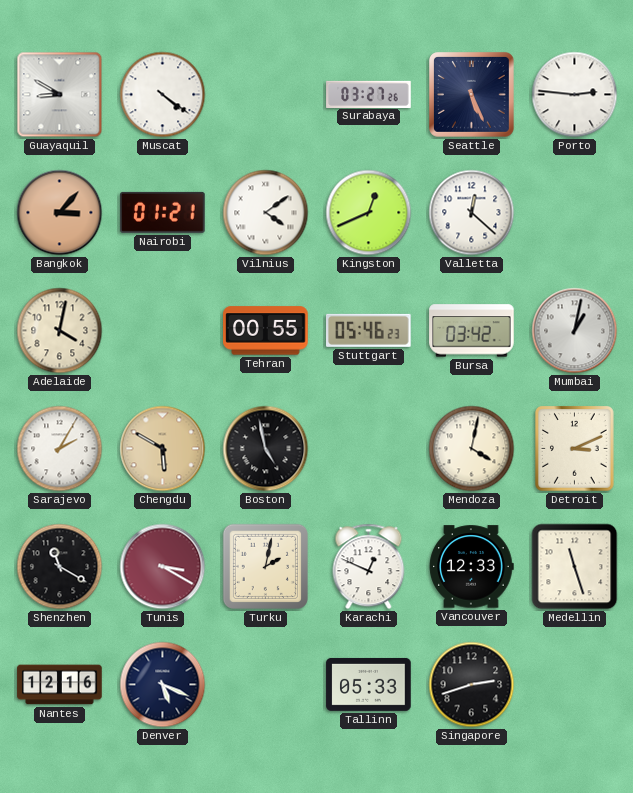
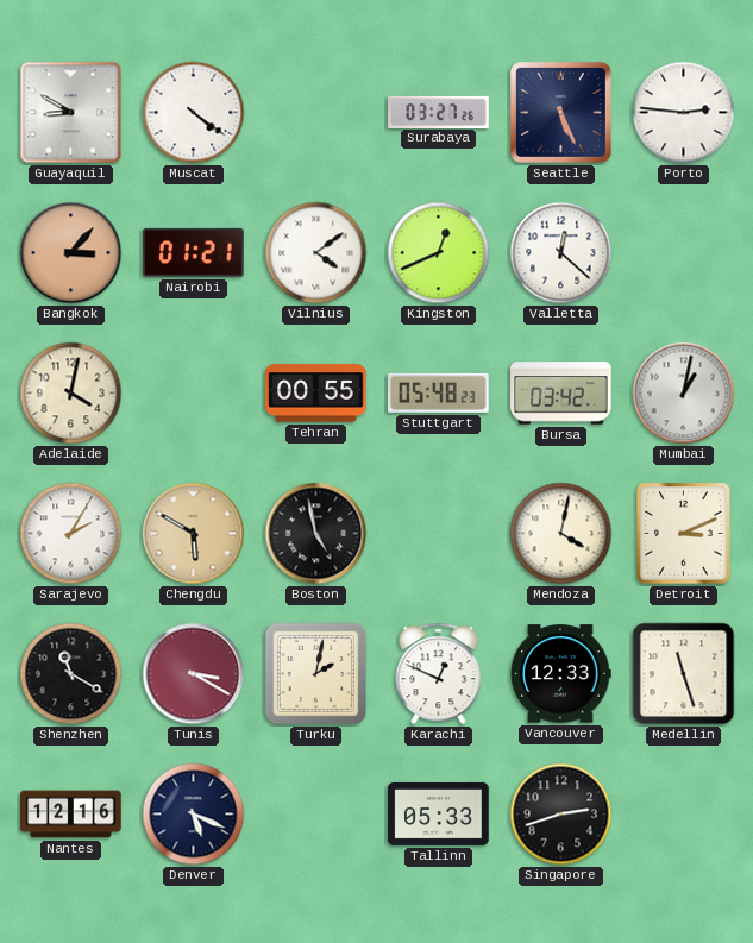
Stuttgart: 05:46 -> 05:48
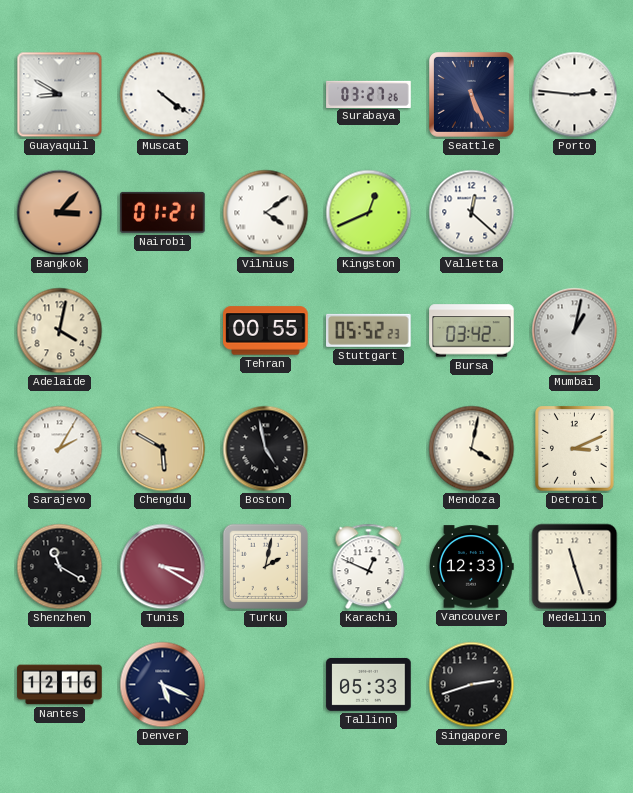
Stuttgart: 05:48 -> 05:52
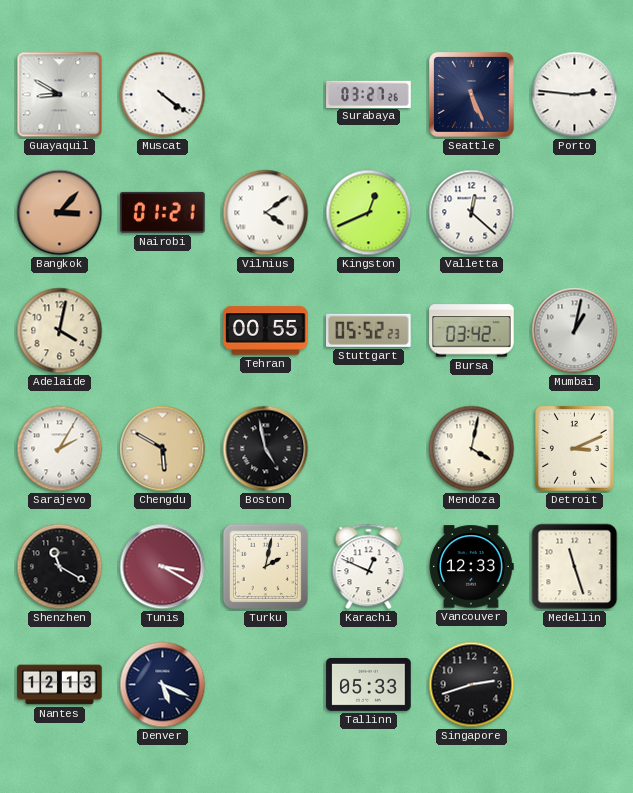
Nantes: 12:16 -> 12:13
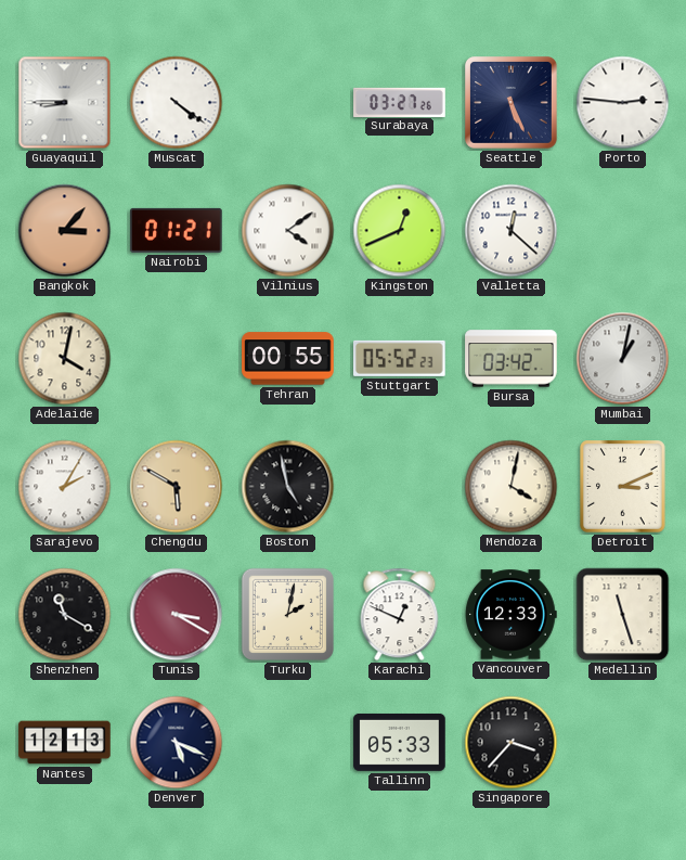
Guayaquil: 8:50 -> 8:45
Singapore: 2:42 -> 3:37
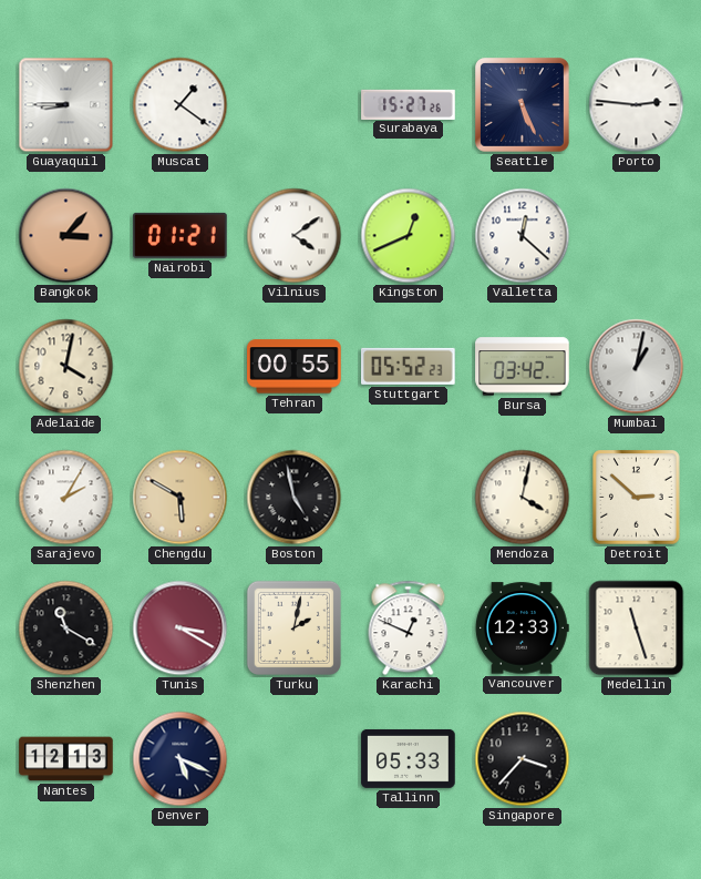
Muscat: 4:21 -> 1:21
Surabaya: 03:27 -> 15:27
Detroit: 3:11 -> 2:52
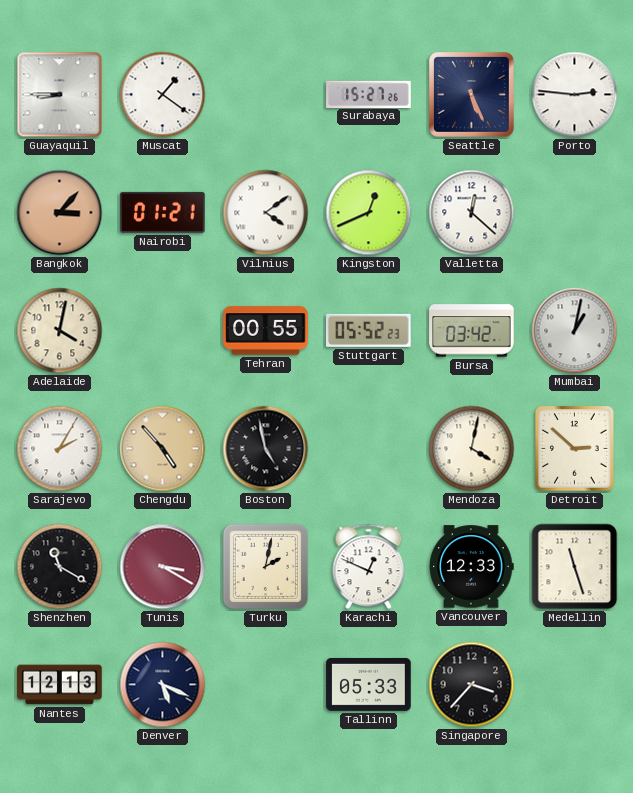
Chengdu: 5:50 -> 4:53
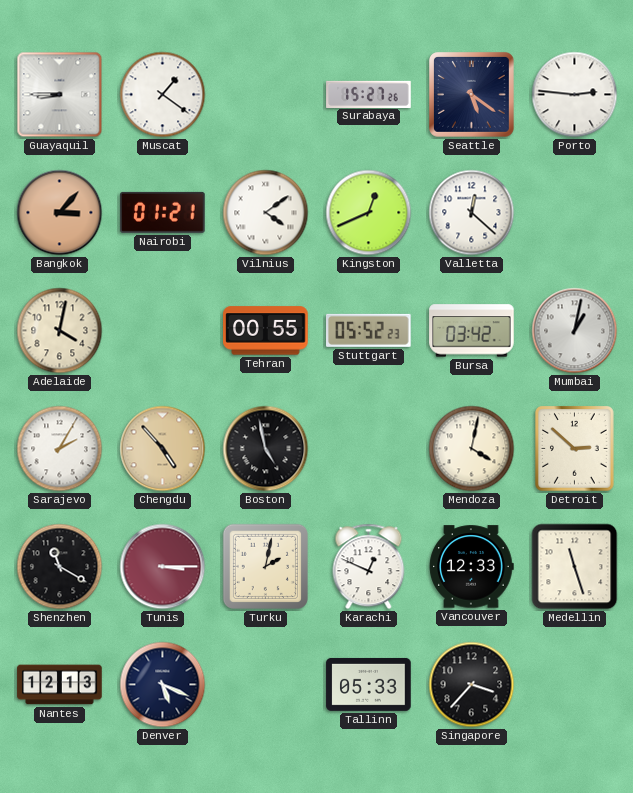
Seattle: 5:26 -> 5:21
Tunis: 3:20 -> 3:15
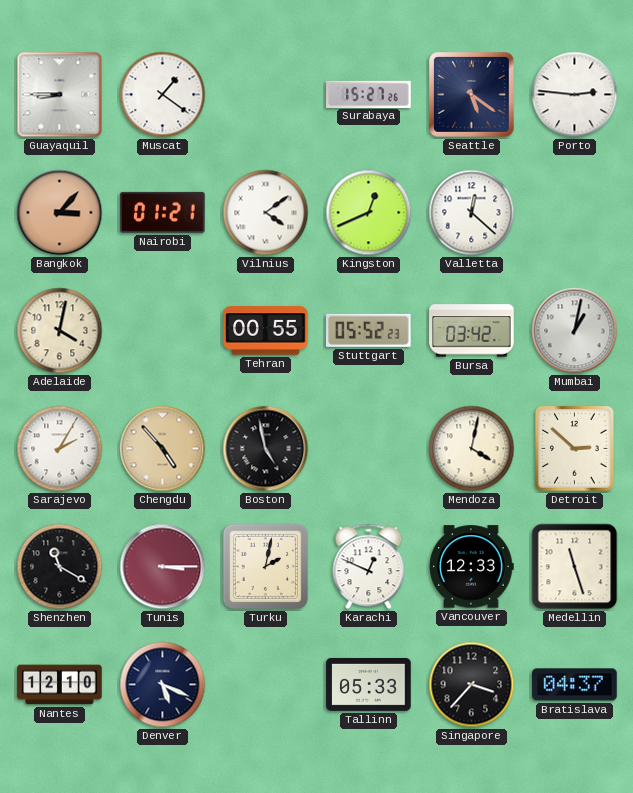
Nantes: 12:13 -> 12:10
Bratislava: none -> 04:37
